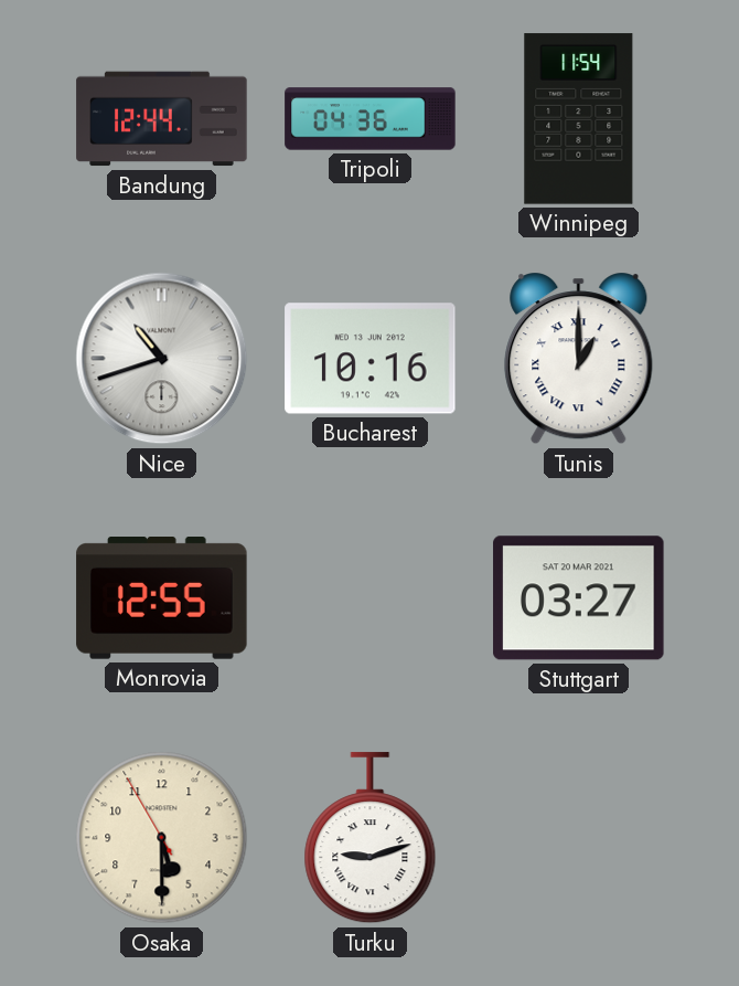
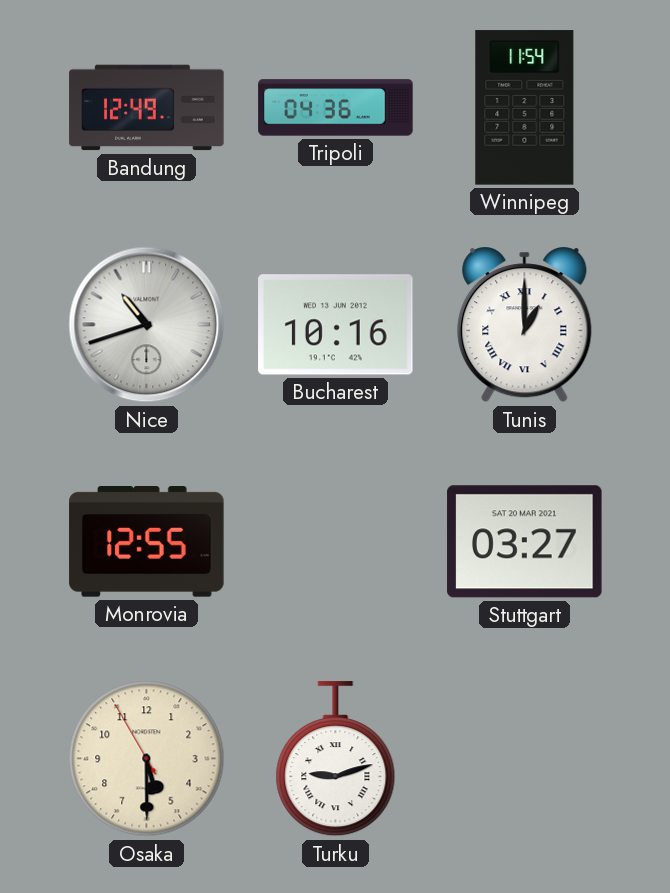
Bandung: 12:44 -> 12:49
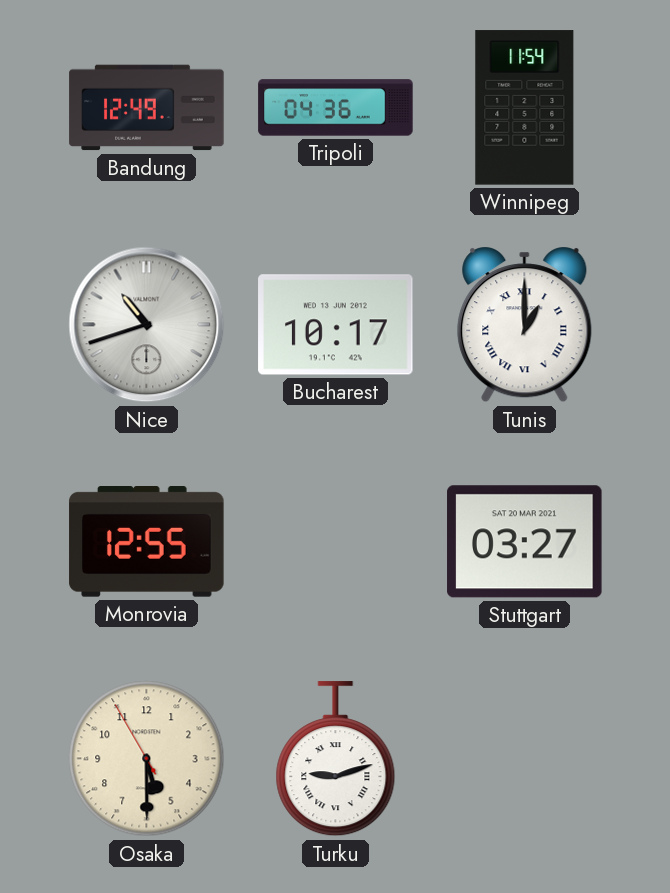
Bucharest: 10:16 -> 10:17
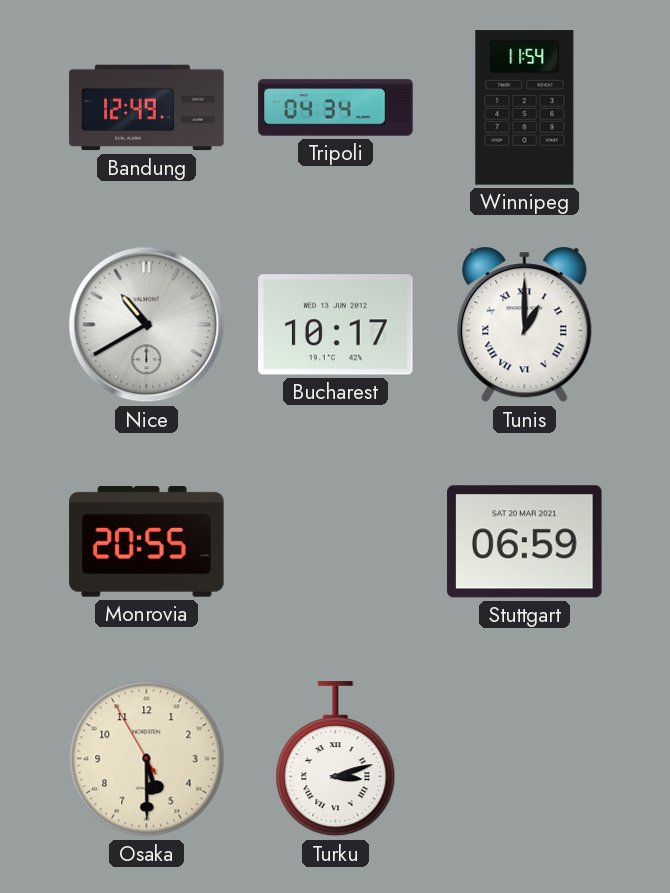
Tripoli: 04:36 -> 04:34
Nice: 10:42 -> 10:40
Monrovia: 12:55 -> 20:55
Stuttgart: 03:27 -> 06:59
Turku: 9:12 -> 3:12
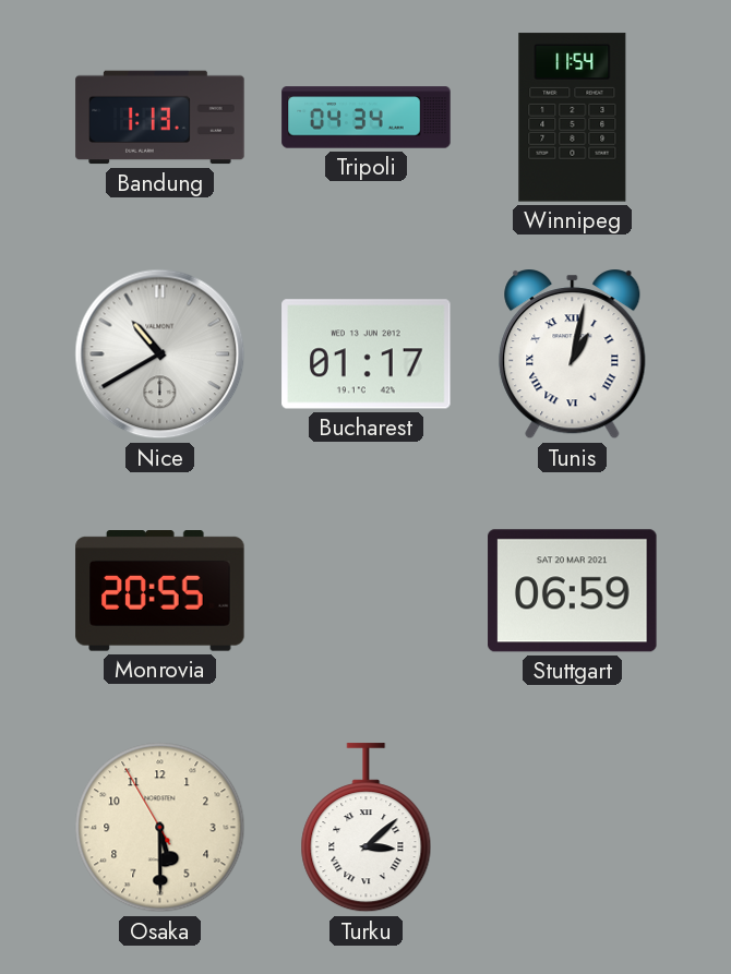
Bandung: 12:49 -> 1:13
Bucharest: 10:17 -> 01:17
Tunis: 1:00 -> 1:02
Turku: 3:12 -> 3:08
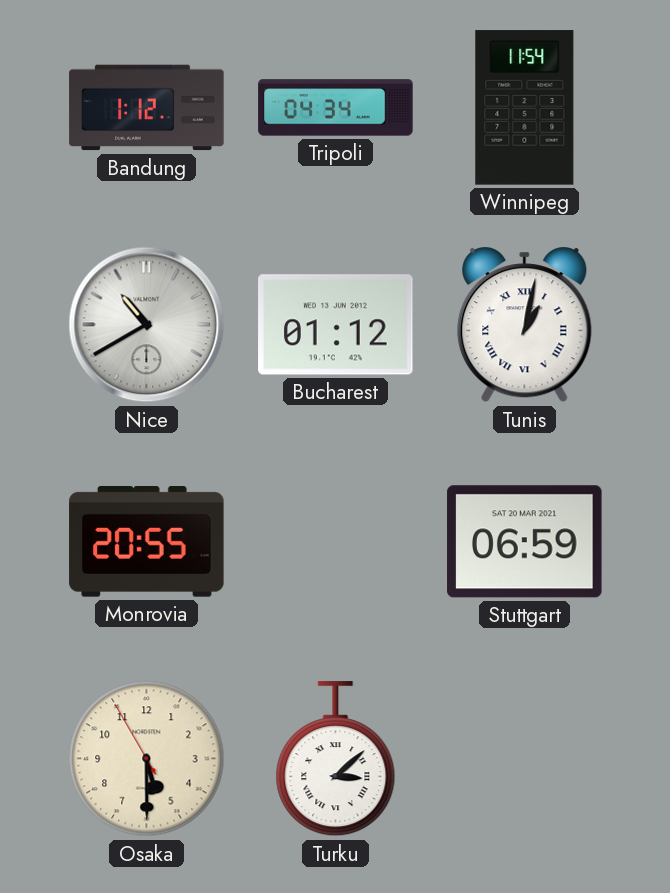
Bandung: 1:13 -> 1:12
Bucharest: 01:17 -> 01:12
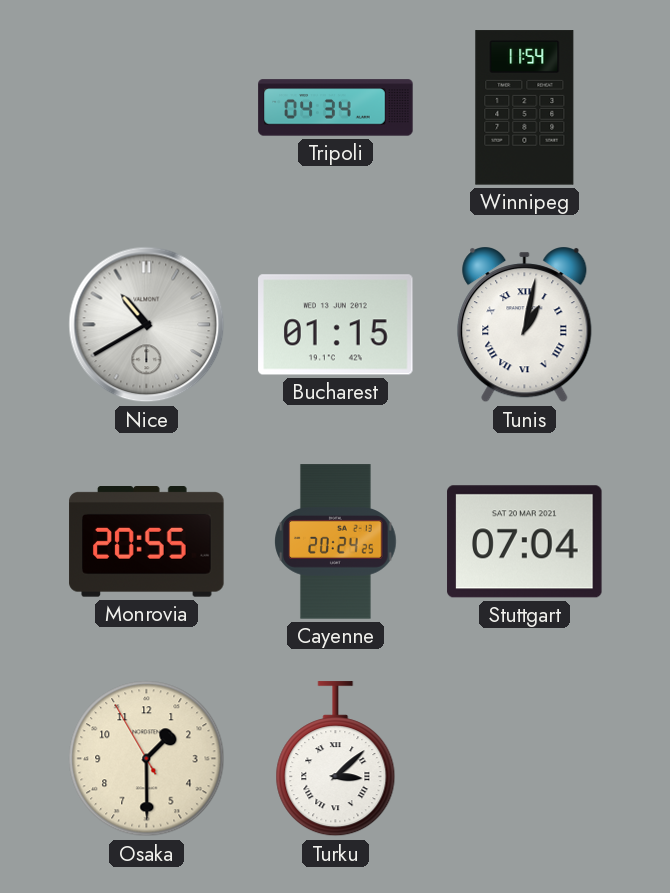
Bandung: 1:12 -> none
Bucharest: 01:12 -> 01:15
Cayenne: none -> 20:24
Stuttgart: 06:59 -> 07:04
Osaka: 5:29 -> 1:29
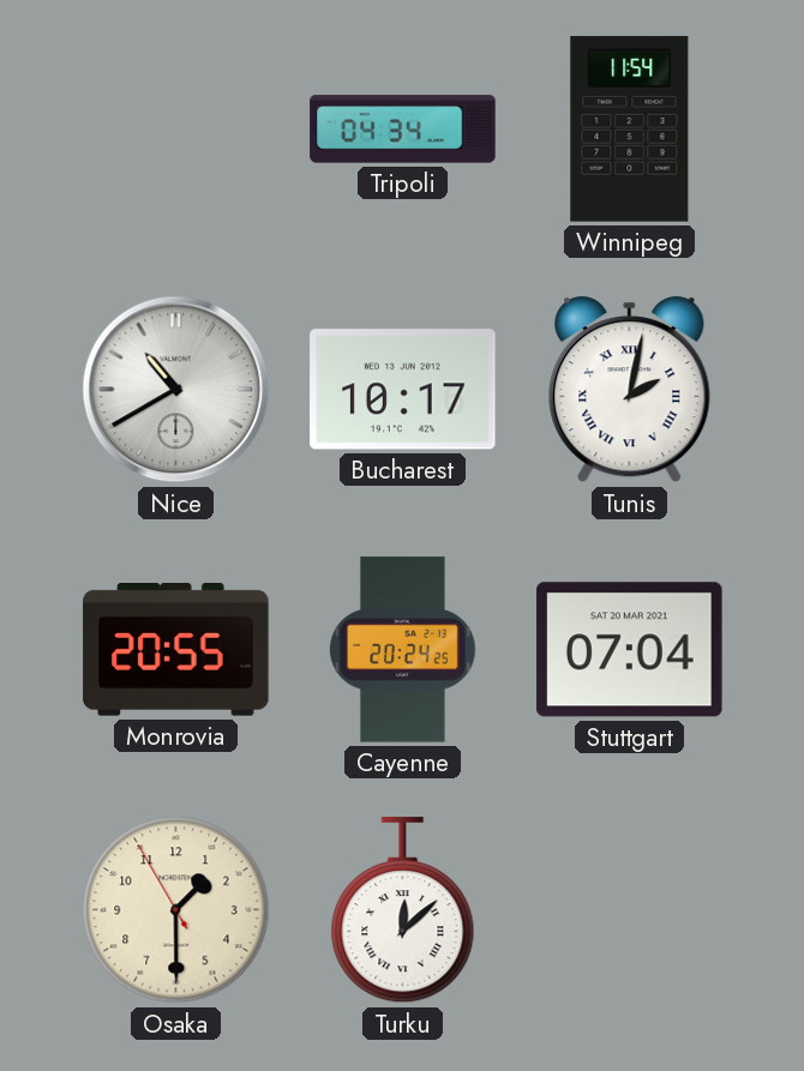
Bucharest: 01:15 -> 10:17
Tunis: 1:02 -> 2:02
Turku: 3:08 -> 12:08
